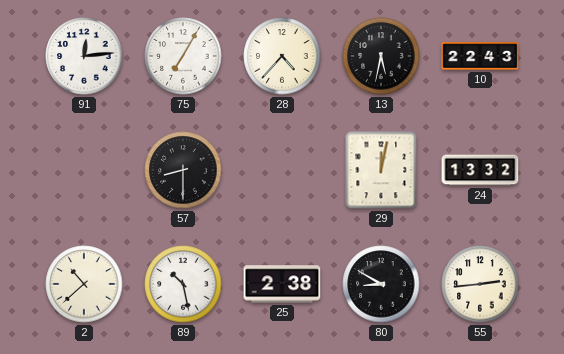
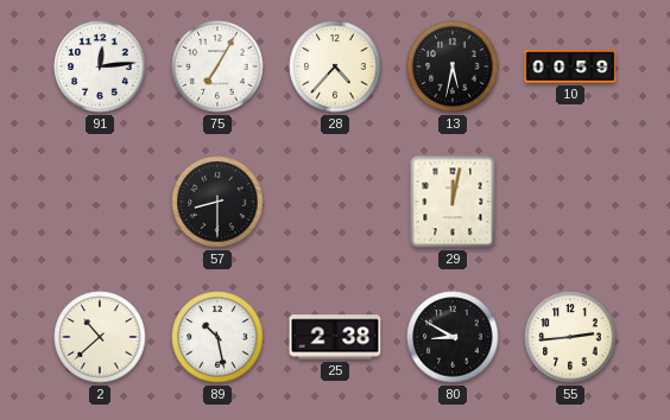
10: 22:43 -> 00:59
24: 13:32 -> none
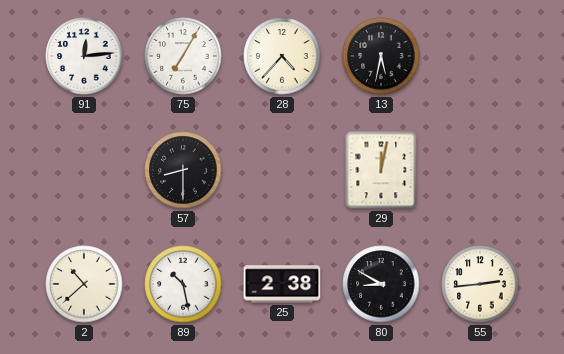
10: 00:59 -> none
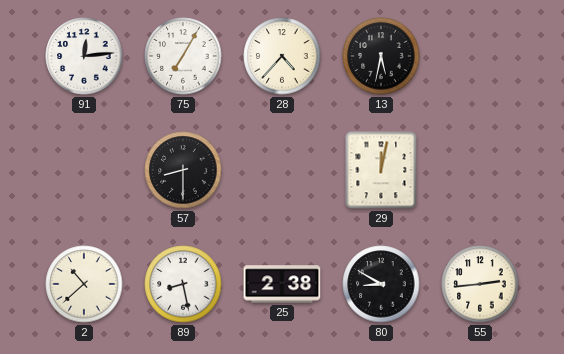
89: 10:28 -> 8:28
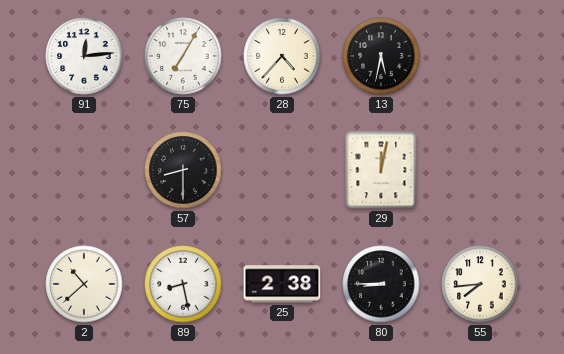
80: 8:50 -> 8:45
55: 2:44 -> 7:44
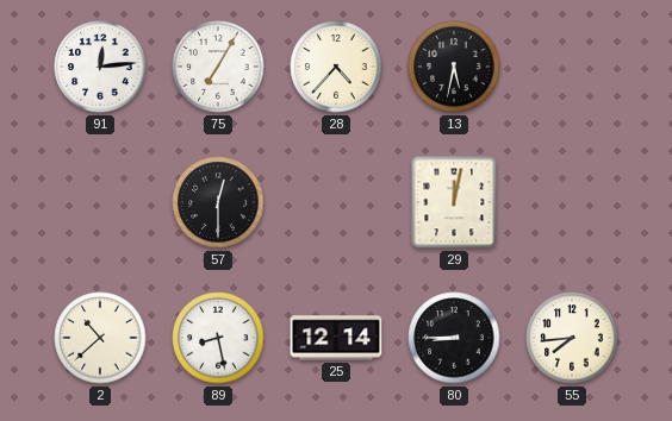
57: 8:30 -> 12:30
25: 2:38 -> 12:14
